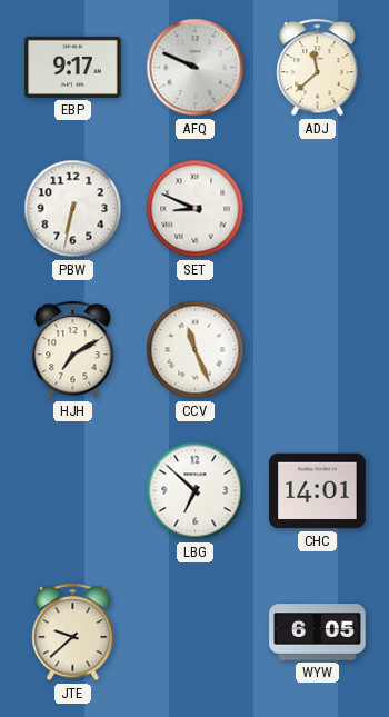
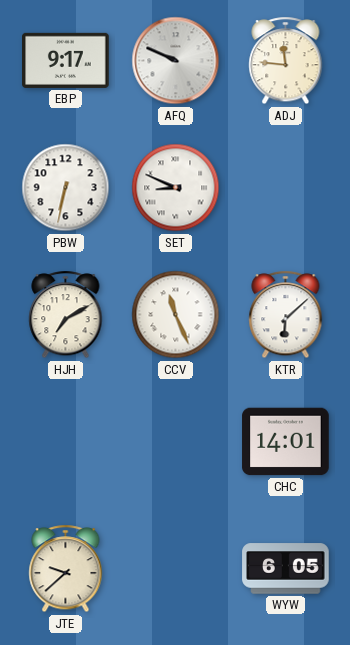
ADJ: 11:38 -> 11:46
KTR: none -> 6:08
LBG: 6:52 -> none
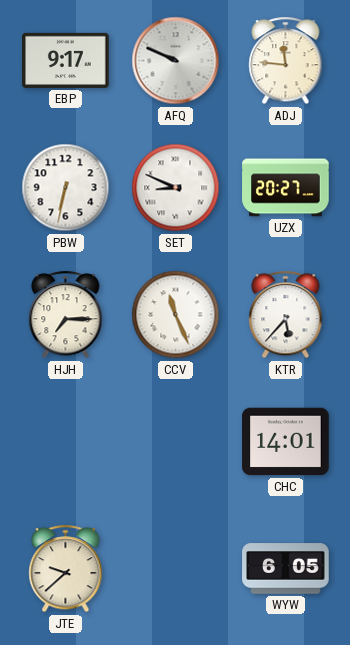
UZX: none -> 20:27
HJH: 7:10 -> 7:15
KTR: 6:08 -> 5:37
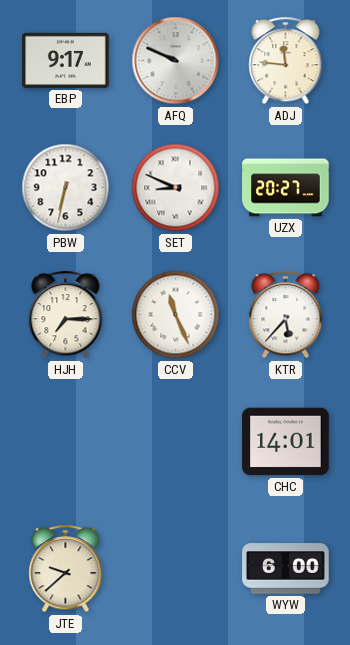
WYW: 6:05 -> 6:00
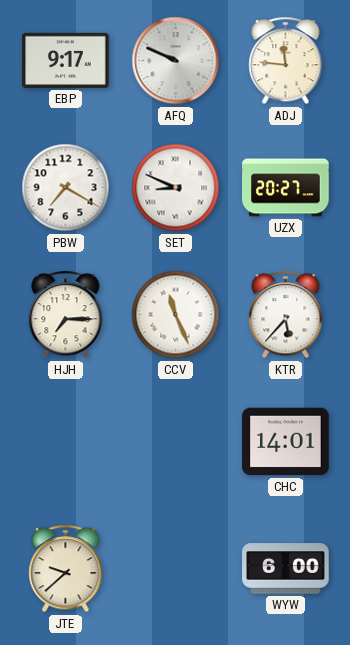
PBW: 6:32 -> 7:20
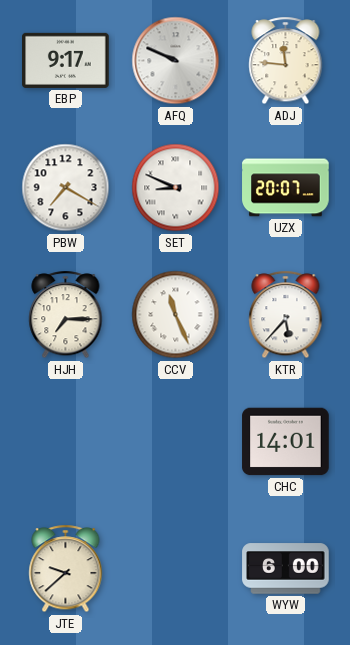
UZX: 20:27 -> 20:07
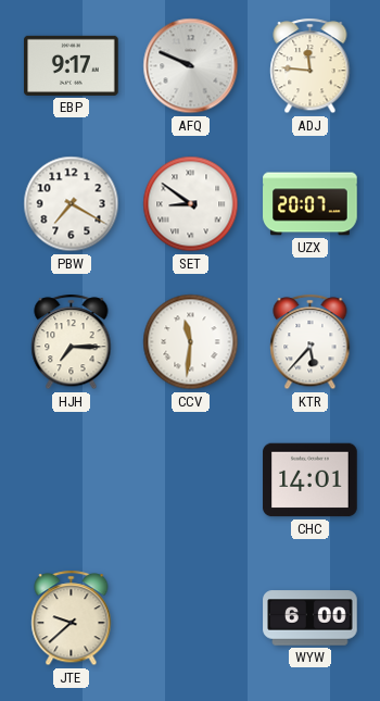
SET: 8:49 -> 8:51
CCV: 11:26 -> 11:31
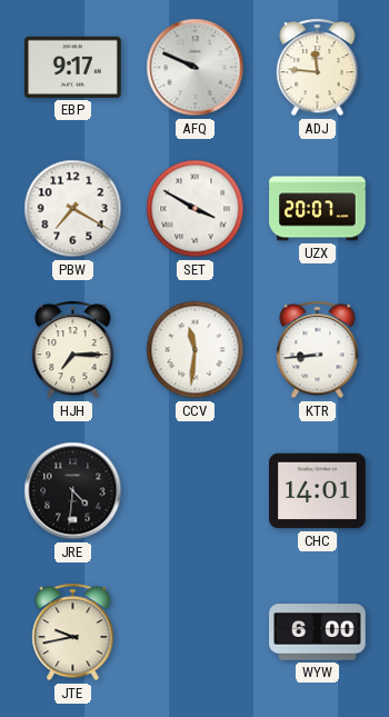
SET: 8:51 -> 3:50
KTR: 5:37 -> 8:44
JRE: none -> 4:31
JTE: 9:38 -> 9:43
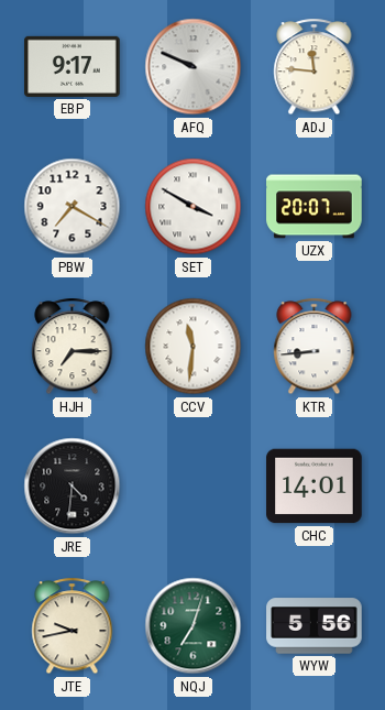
NQJ: none -> 7:03
WYW: 6:00 -> 5:56
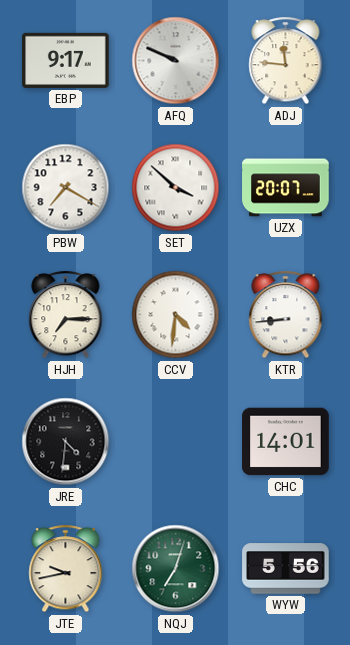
SET: 3:50 -> 3:52
CCV: 11:31 -> 4:31
